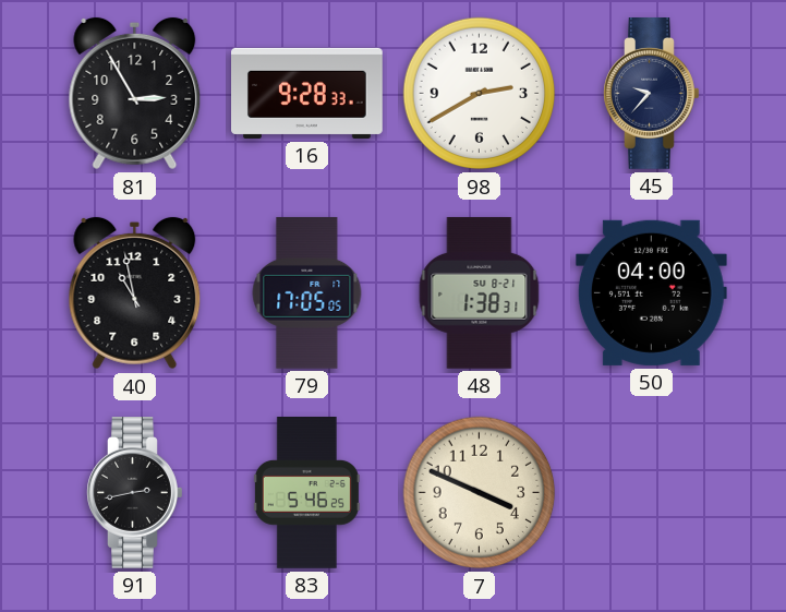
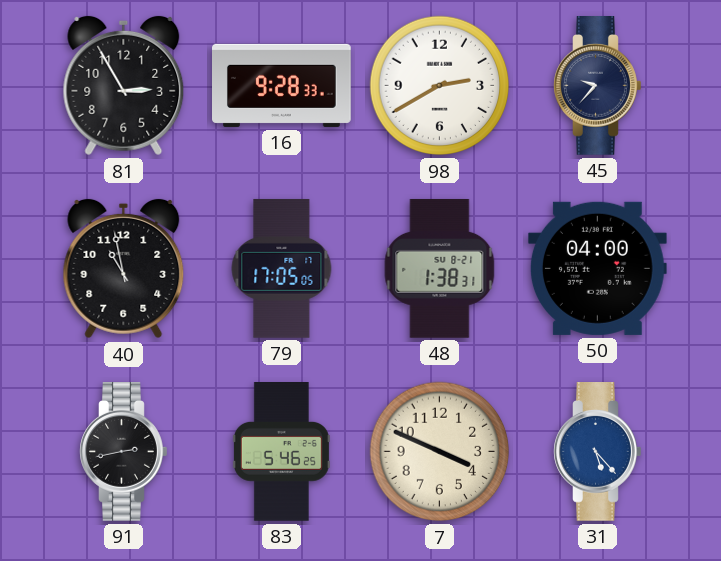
31: none -> 5:23
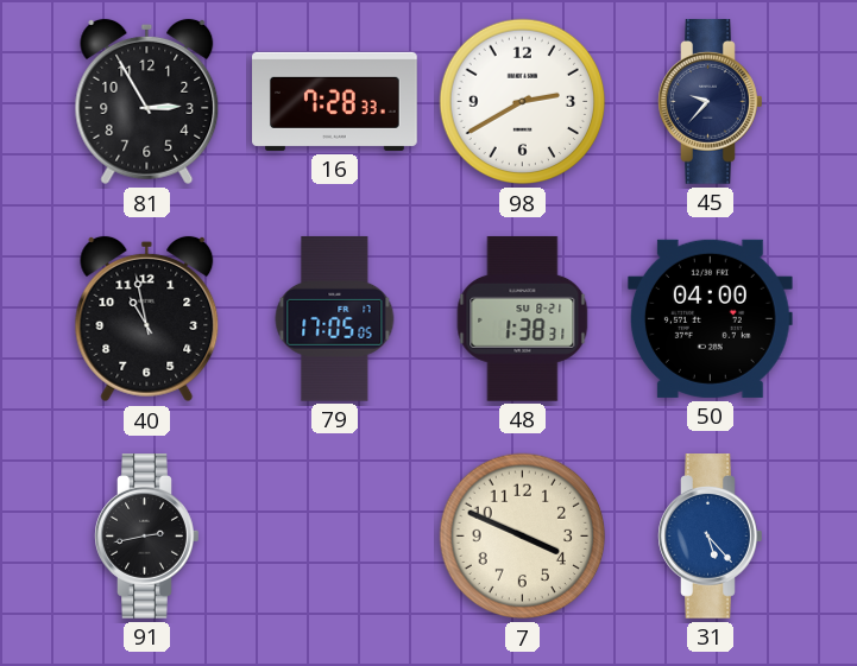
16: 9:28 -> 7:28
83: 5:46 -> none
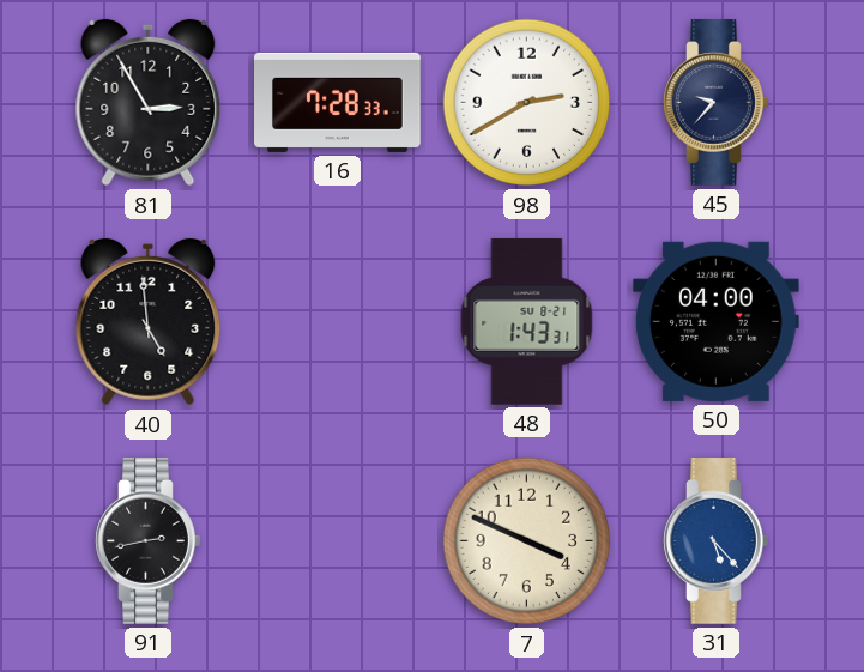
40: 10:58 -> 4:59
79: 17:05 -> none
48: 1:38 -> 1:43
